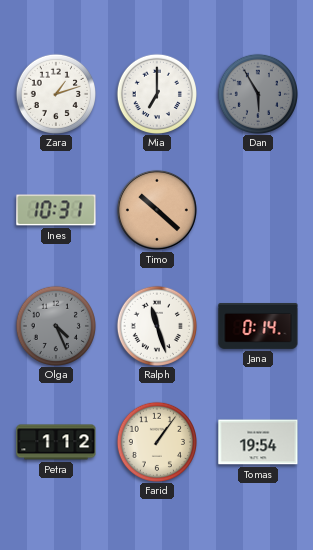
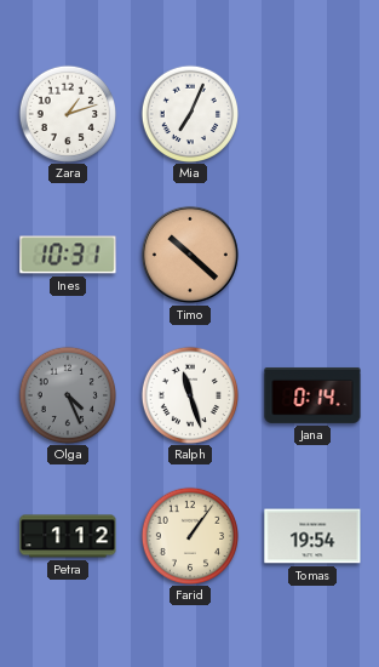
Mia: 7:00 -> 7:04
Dan: 5:55 -> none
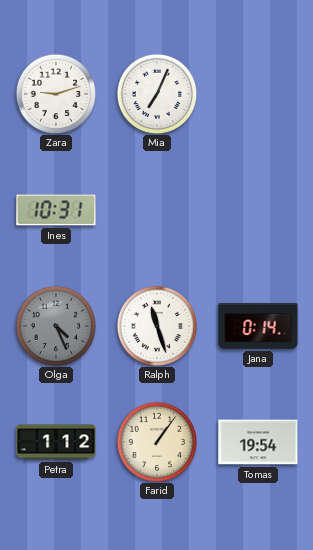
Zara: 1:12 -> 9:12
Timo: 10:22 -> none
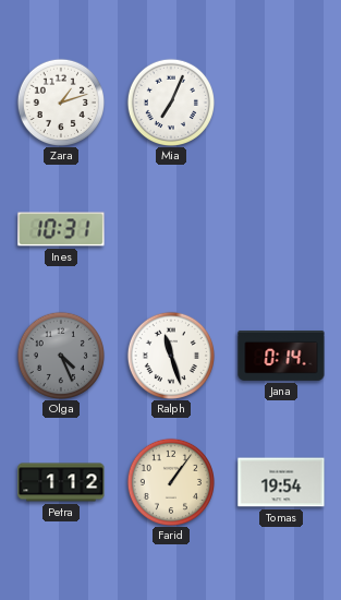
Zara: 9:12 -> 1:12
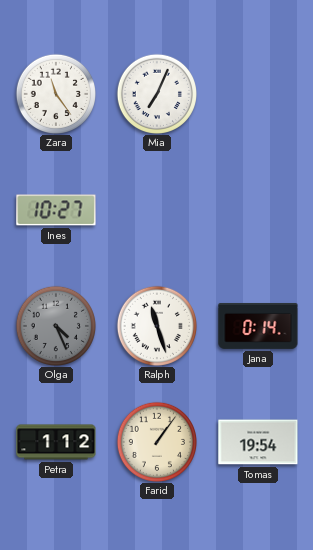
Zara: 1:12 -> 11:24
Ines: 10:31 -> 10:27
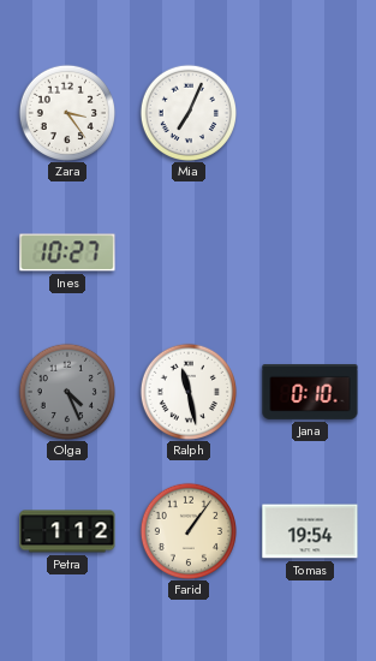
Zara: 11:24 -> 3:24
Ralph: 11:27 -> 11:28
Jana: 0:14 -> 0:10
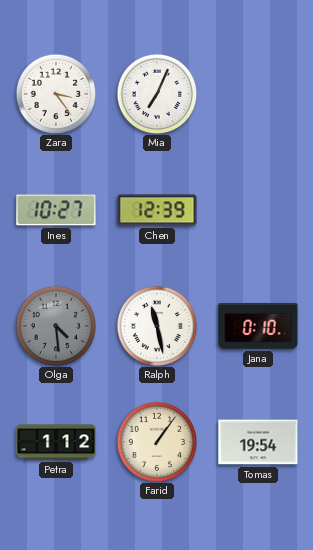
Chen: none -> 12:39
Olga: 4:26 -> 4:29
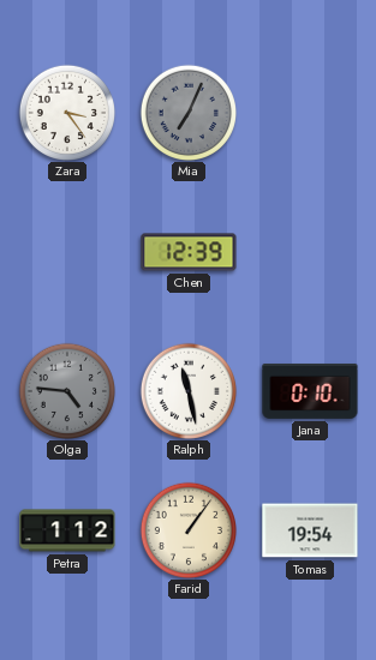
Mia dial: white -> grey
Ines: 10:27 -> none
Olga: 4:29 -> 4:46
